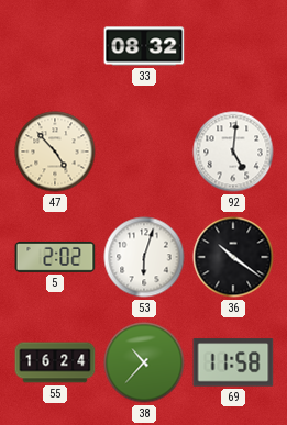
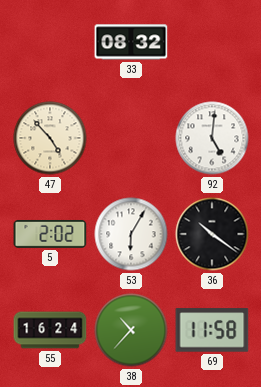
53: 6:03 -> 6:05
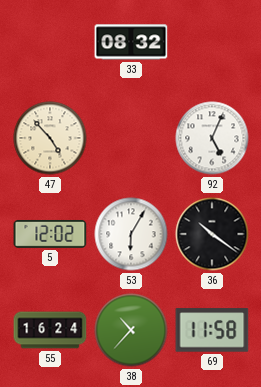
92: 5:01 -> 5:04
5: 2:02 -> 12:02
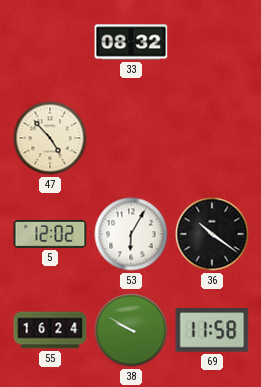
92: 5:04 -> none
38: 10:37 -> 9:50
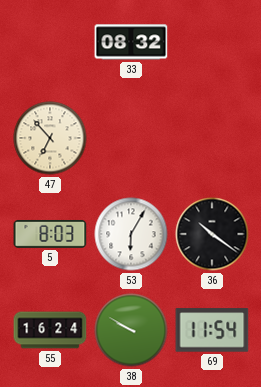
47: 4:53 -> 6:53
5: 12:02 -> 8:03
69: 11:58 -> 11:54
